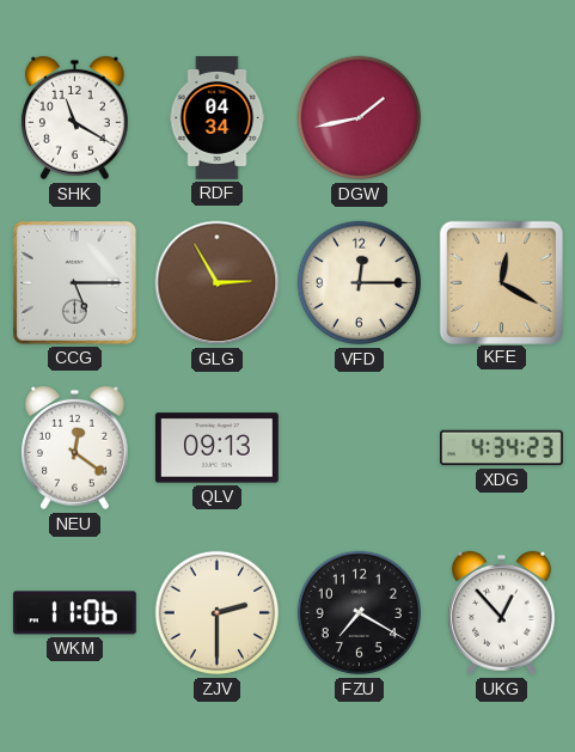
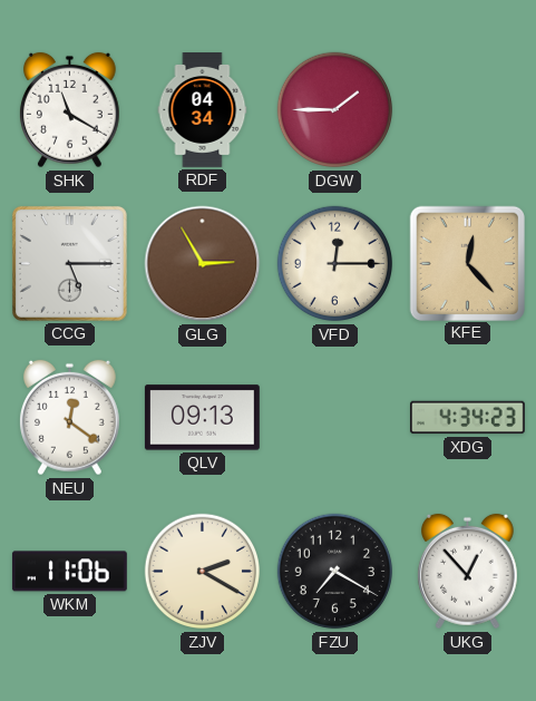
DGW: 1:43 -> 1:45
KFE: 12:20 -> 12:23
ZJV: 2:30 -> 2:20
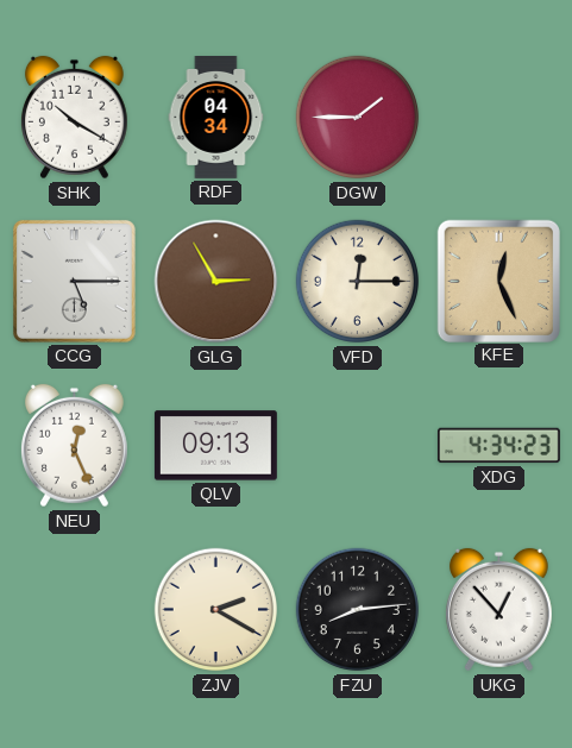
SHK: 11:20 -> 10:20
KFE: 12:23 -> 12:26
NEU: 12:21 -> 12:26
WKM: 11:06 -> none
FZU: 7:20 -> 8:14
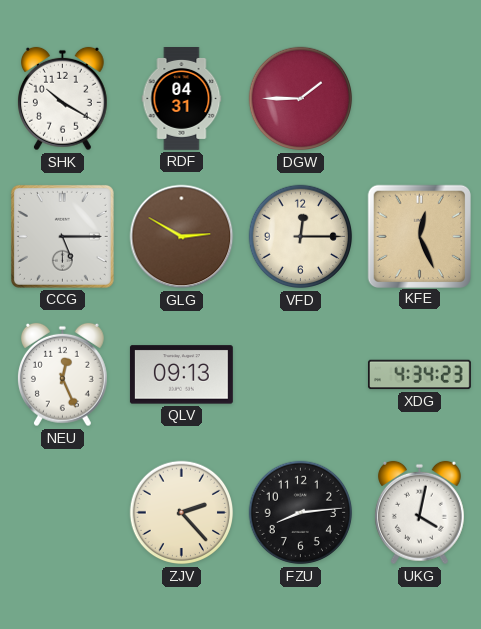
RDF: 04:34 -> 04:31
GLG: 2:55 -> 2:50
ZJV: 2:20 -> 2:23
UKG: 12:53 -> 4:02
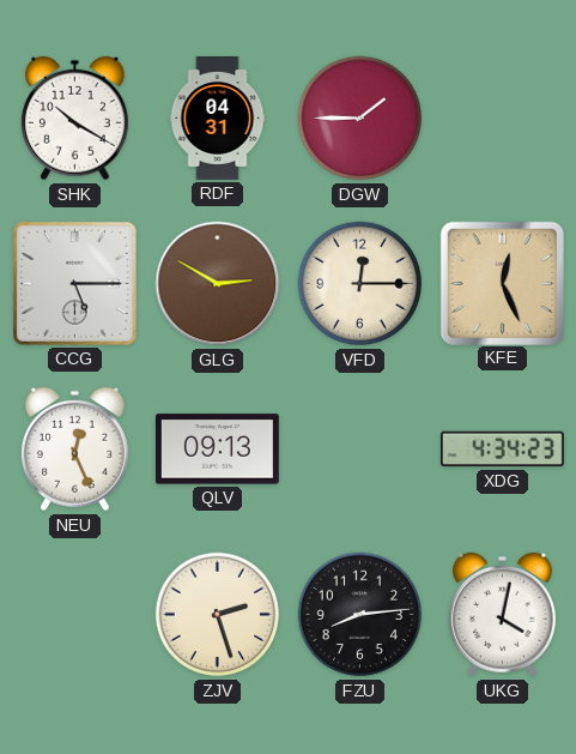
ZJV: 2:23 -> 2:27
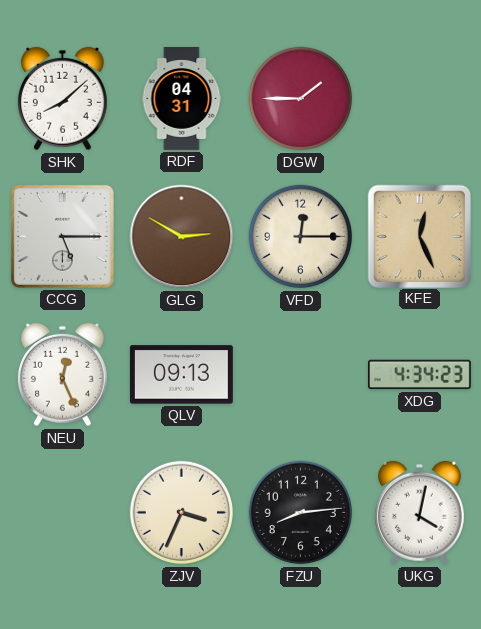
SHK: 10:20 -> 8:08
ZJV: 2:27 -> 3:34
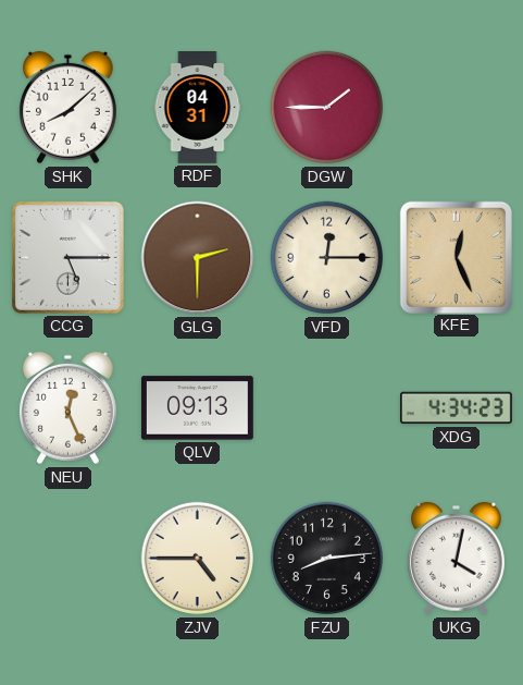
GLG: 2:50 -> 2:30
ZJV: 3:34 -> 4:45
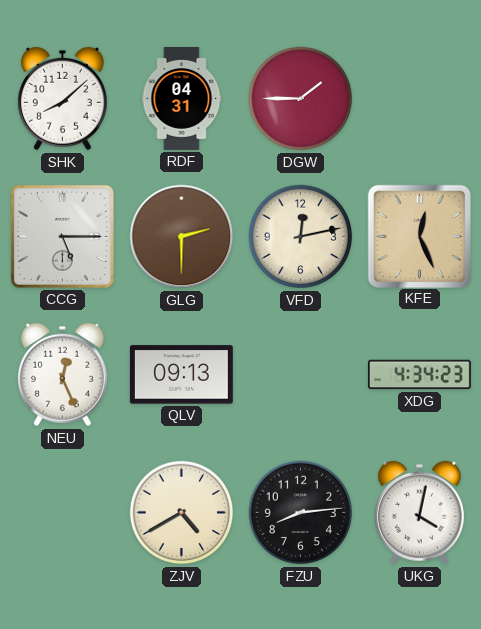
VFD: 12:15 -> 12:13
ZJV: 4:45 -> 4:40
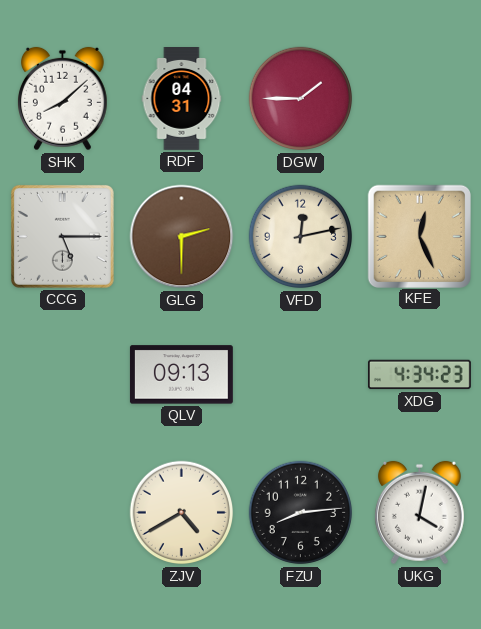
NEU: 12:26 -> none
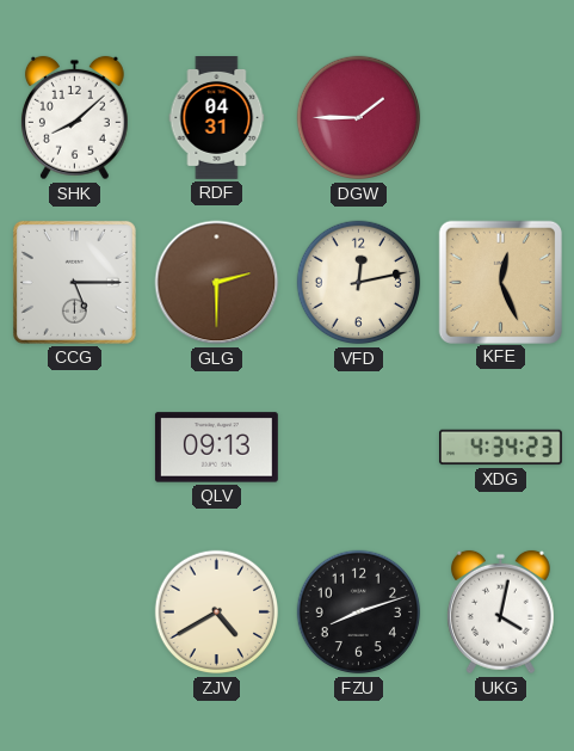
FZU: 8:14 -> 8:12
